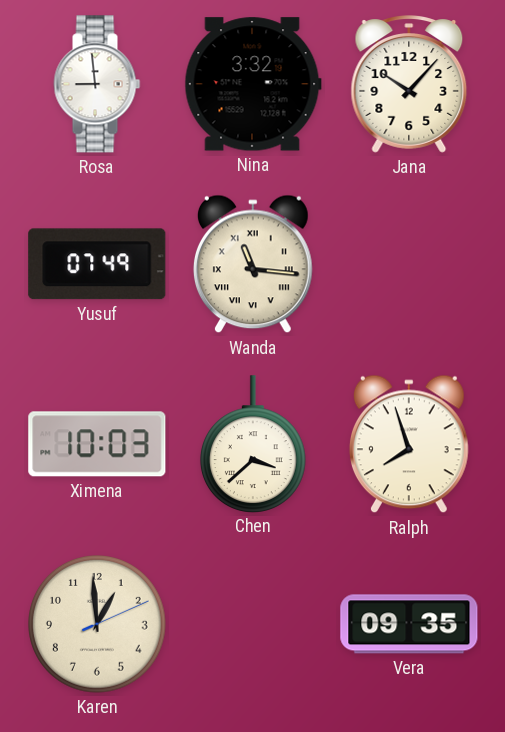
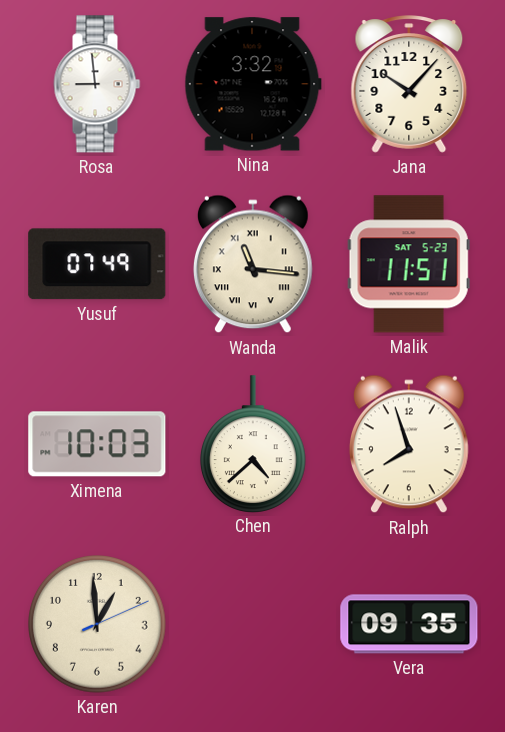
Malik: none -> 11:51
Chen: 3:38 -> 4:38
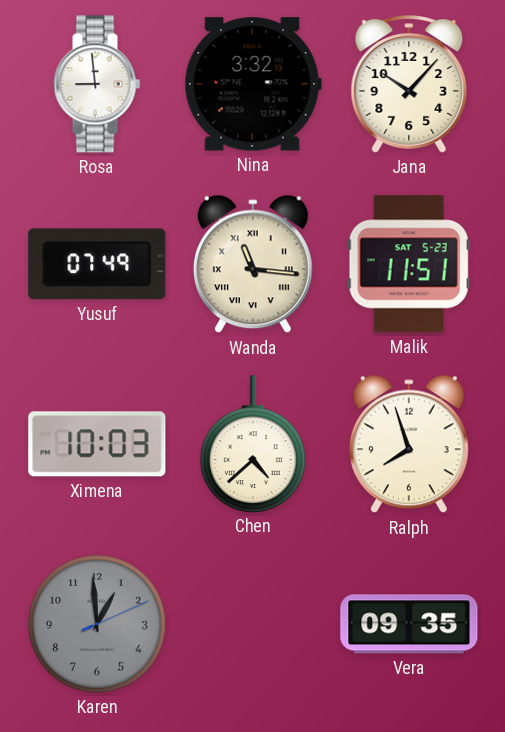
Karen dial: cream -> grey
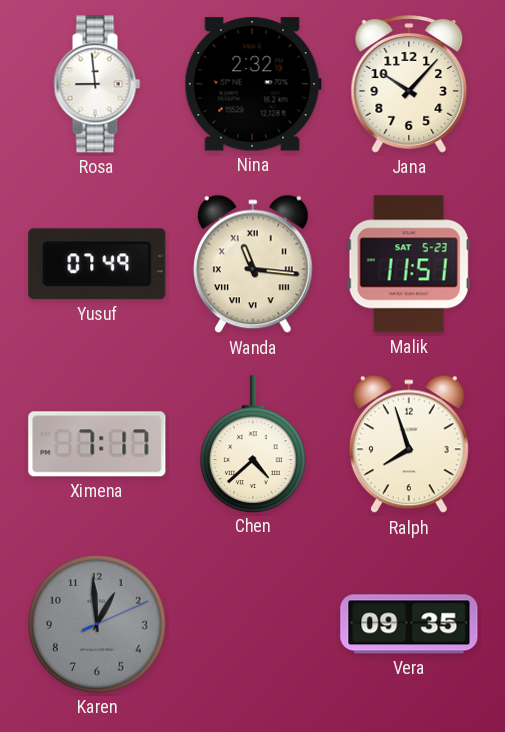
Nina: 3:32 -> 2:32
Ximena: 10:03 -> 7:17
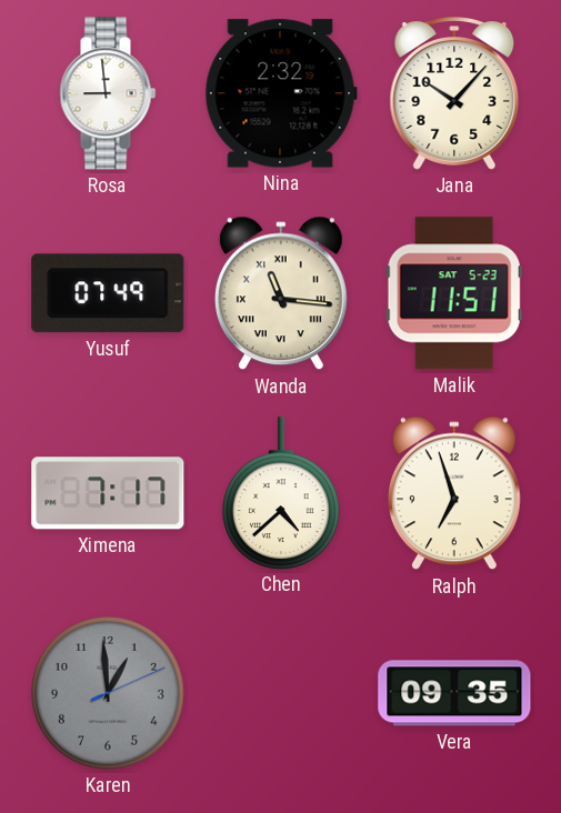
Ralph: 7:57 -> 6:57
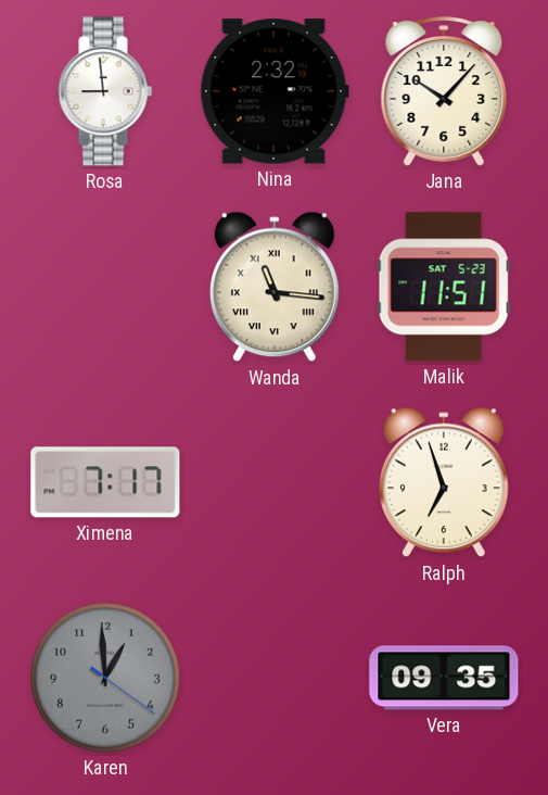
Yusuf: 07:49 -> none
Chen: 4:38 -> none
Karen: 12:59:11 -> 12:59:21
